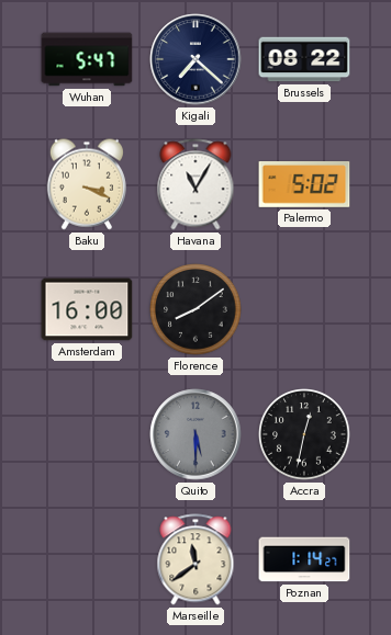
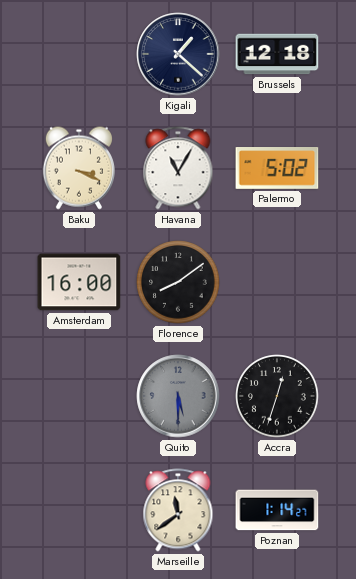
Wuhan: 5:47 -> none
Kigali: 7:22 -> 1:22
Brussels: 08:22 -> 12:18
Accra: 12:32 -> 12:33
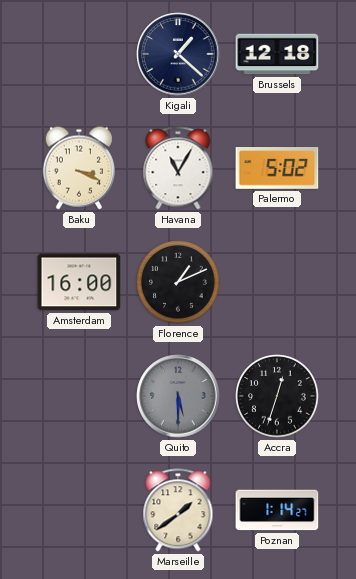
Florence: 8:09 -> 1:11
Marseille: 11:39 -> 1:39
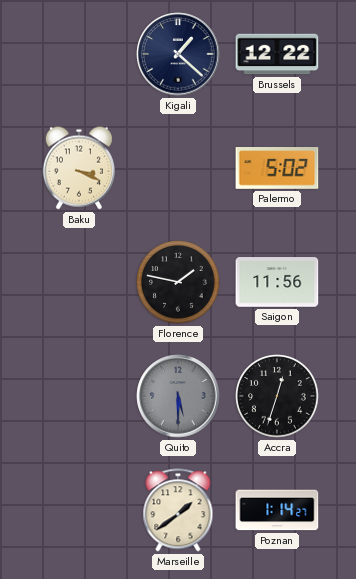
Brussels: 12:18 -> 12:22
Havana: 11:05 -> none
Amsterdam: 16:00 -> none
Florence: 1:11 -> 1:47
Saigon: none -> 11:56
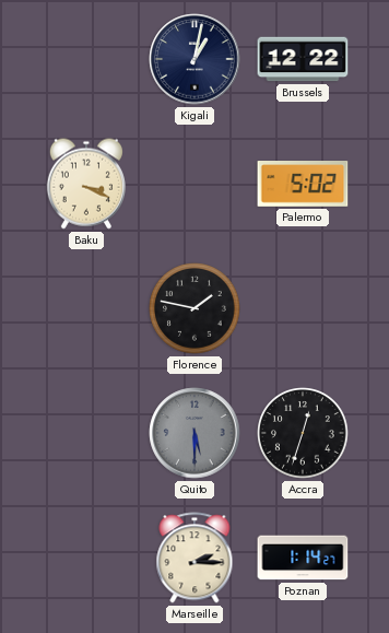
Kigali: 1:22 -> 1:02
Saigon: 11:56 -> none
Marseille: 1:39 -> 2:15
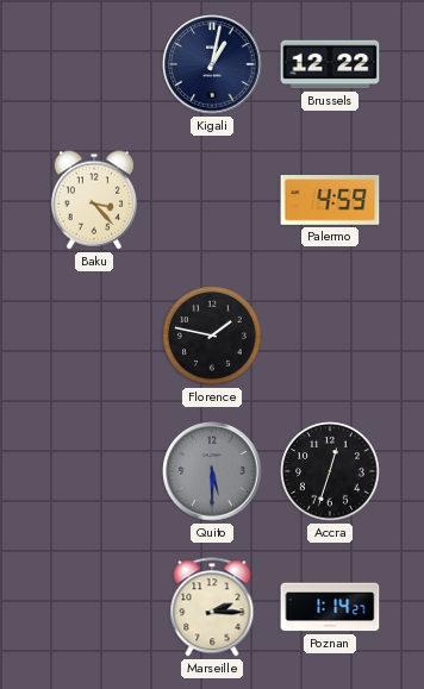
Baku: 3:19 -> 3:23
Palermo: 5:02 -> 4:59
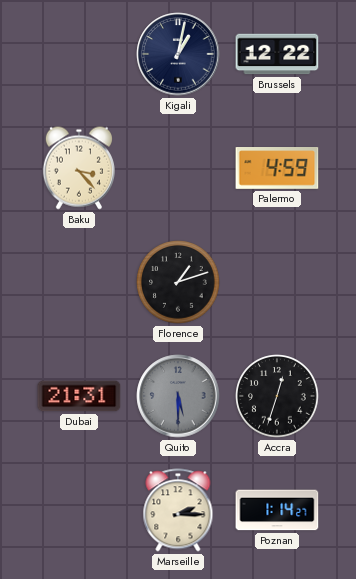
Florence: 1:47 -> 1:12
Dubai: none -> 21:31
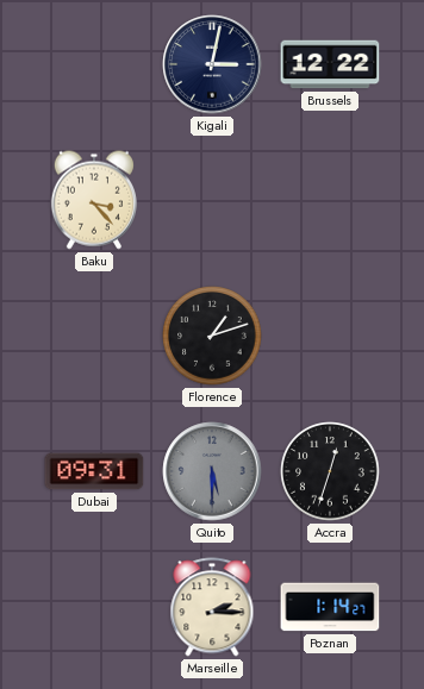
Kigali: 1:02 -> 3:02
Palermo: 4:59 -> none
Dubai: 21:31 -> 09:31
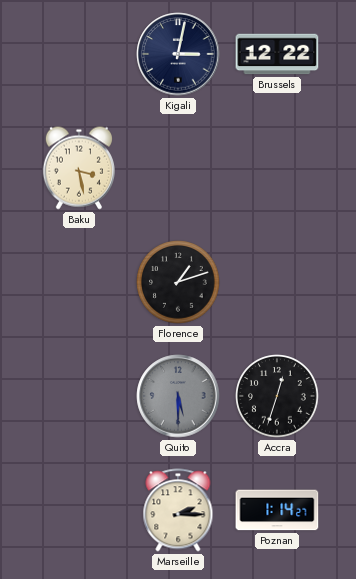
Baku: 3:23 -> 3:28
Dubai: 09:31 -> none
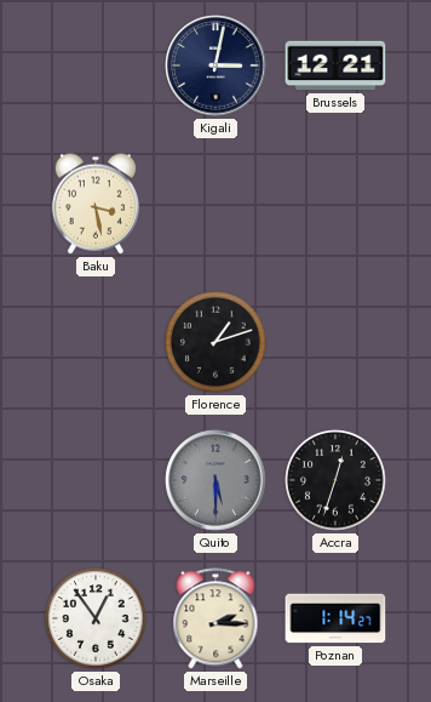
Brussels: 12:22 -> 12:21
Osaka: none -> 12:54
